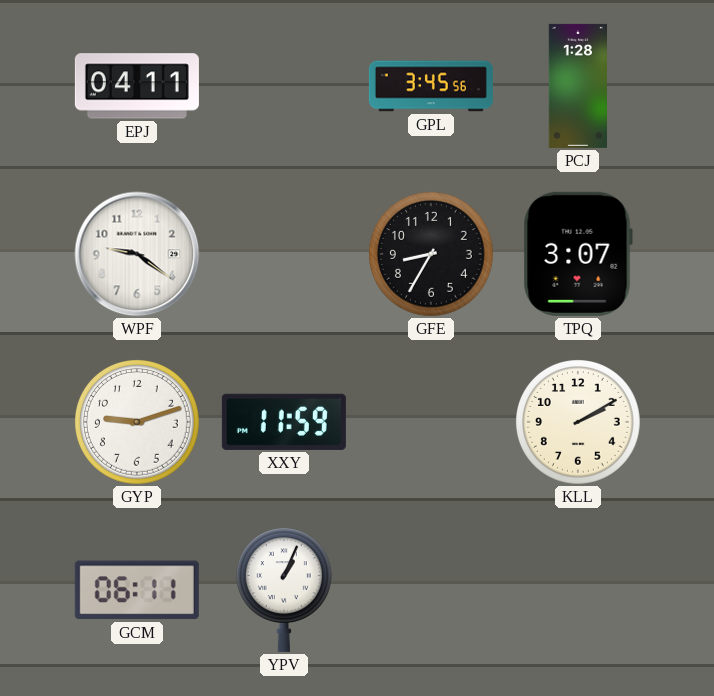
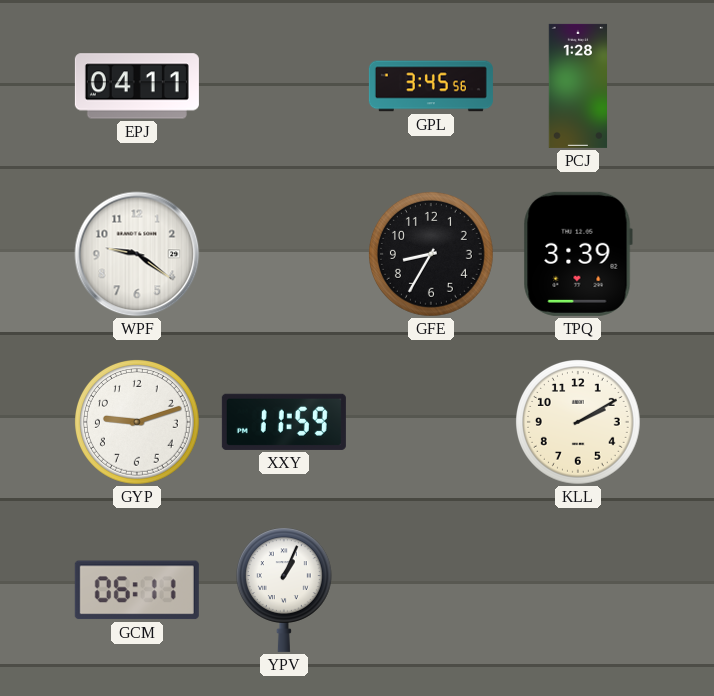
TPQ: 3:07 -> 3:39
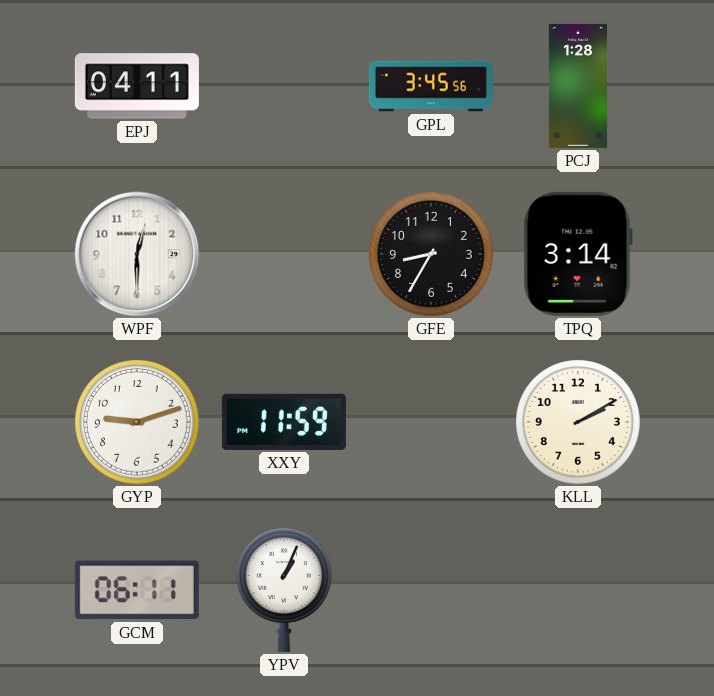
WPF: 9:21 -> 12:30
TPQ: 3:39 -> 3:14
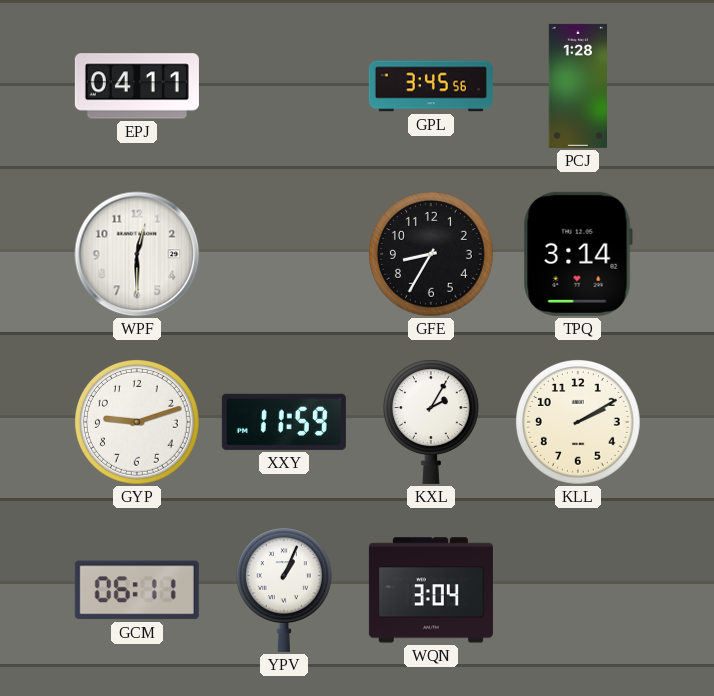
KXL: none -> 2:05
WQN: none -> 3:04
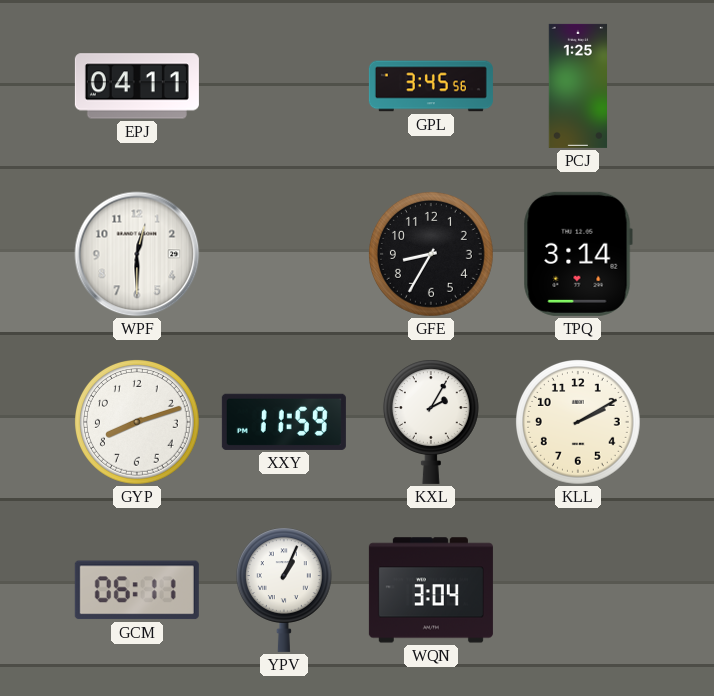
PCJ: 1:28 -> 1:25
GYP: 9:12 -> 8:12
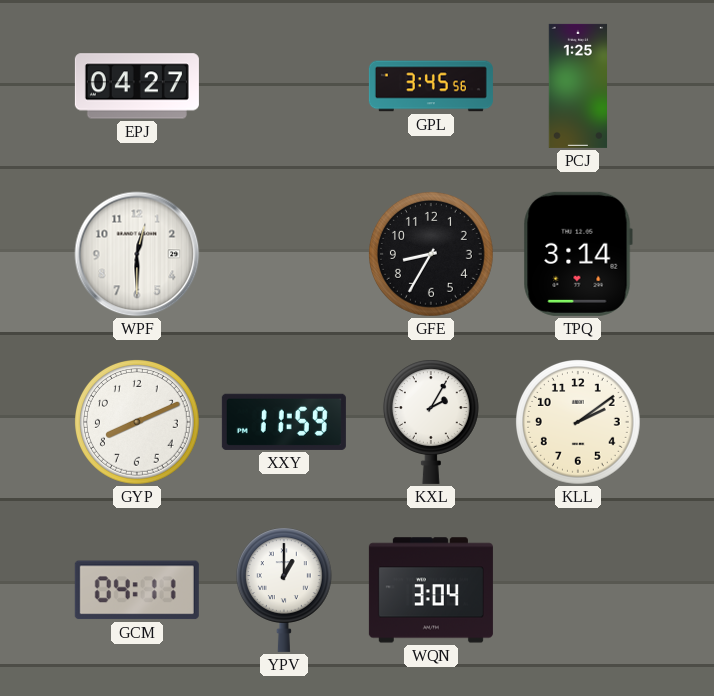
EPJ: 04:11 -> 04:27
GYP: 8:12 -> 8:11
KLL: 2:10 -> 2:09
GCM: 06:11 -> 04:11
YPV: 1:04 -> 1:00
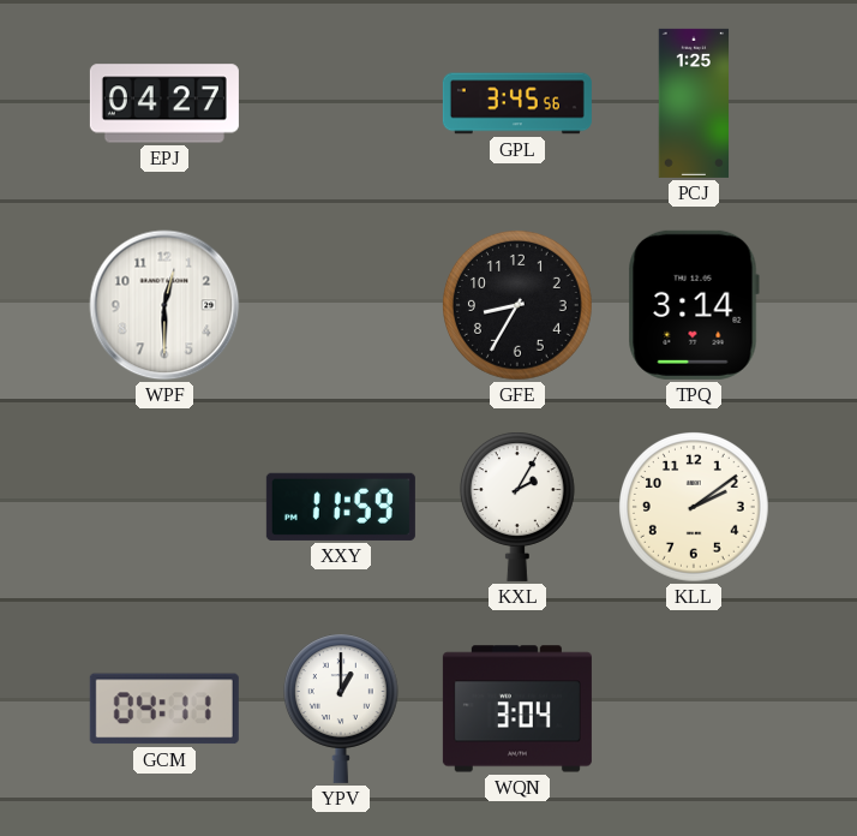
GYP: 8:11 -> none
